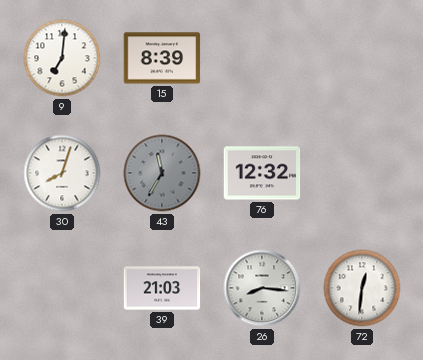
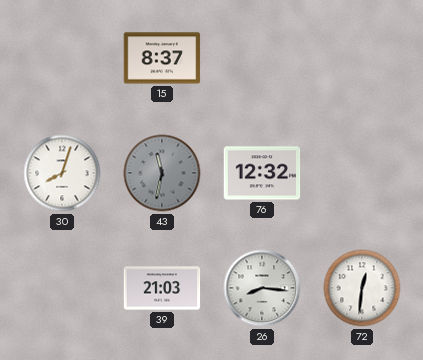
9: 7:01 -> none
15: 8:39 -> 8:37
43: 11:35 -> 11:32
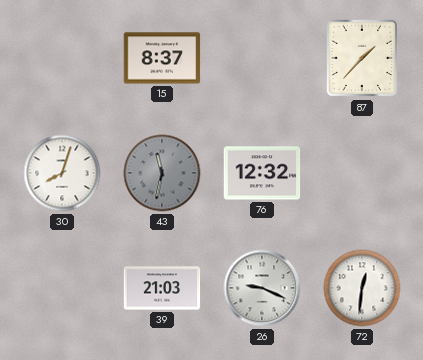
87: none -> 1:37
26: 8:16 -> 9:19
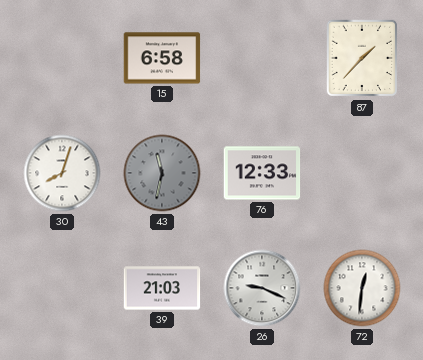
15: 8:37 -> 6:58
76: 12:32 -> 12:33
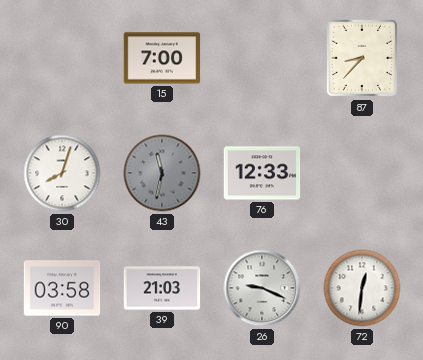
15: 6:58 -> 7:00
87: 1:37 -> 8:37
90: none -> 03:58
